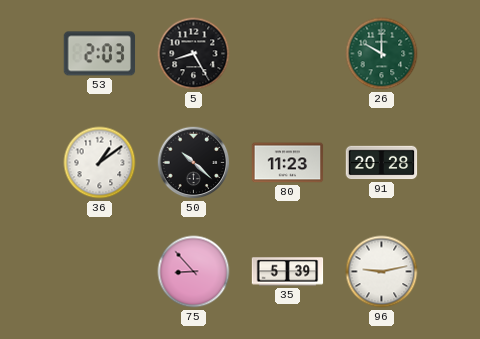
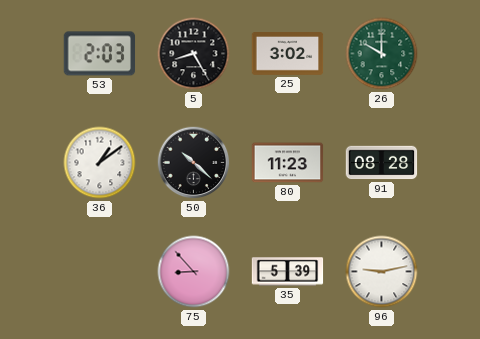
25: none -> 3:02
91: 20:28 -> 08:28
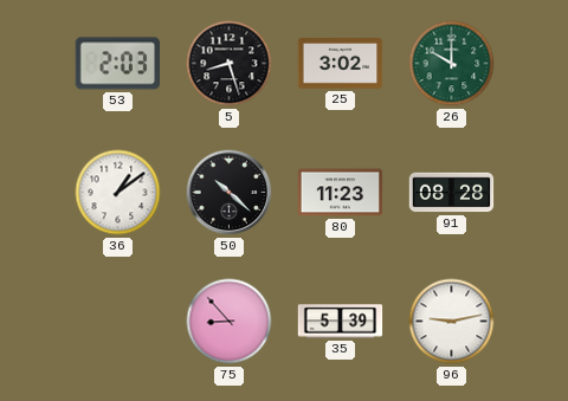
5: 8:25 -> 8:27
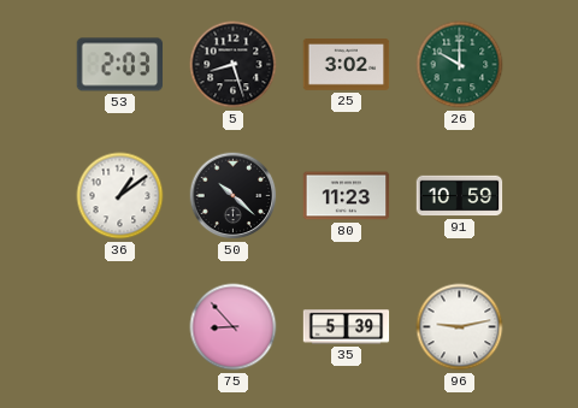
91: 08:28 -> 10:59
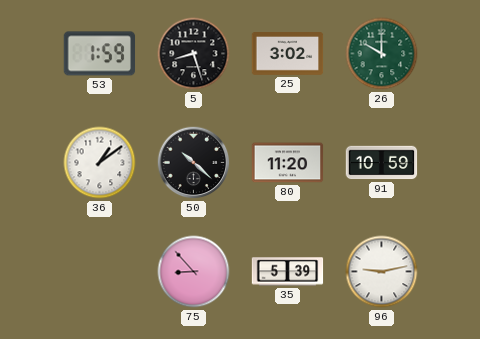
53: 2:03 -> 1:59
80: 11:23 -> 11:20
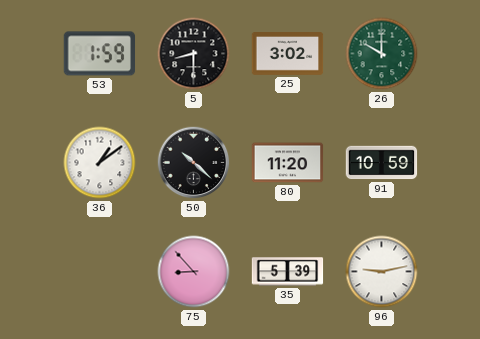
5: 8:27 -> 8:30
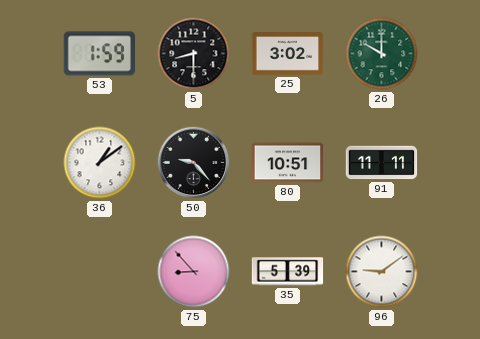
50: 10:22 -> 9:23
80: 11:20 -> 10:51
91: 10:59 -> 11:11
96: 9:13 -> 9:09
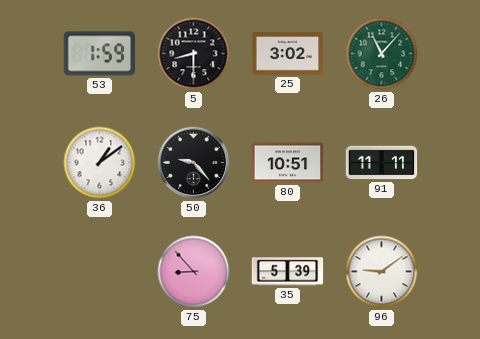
26: 10:00 -> 11:07
